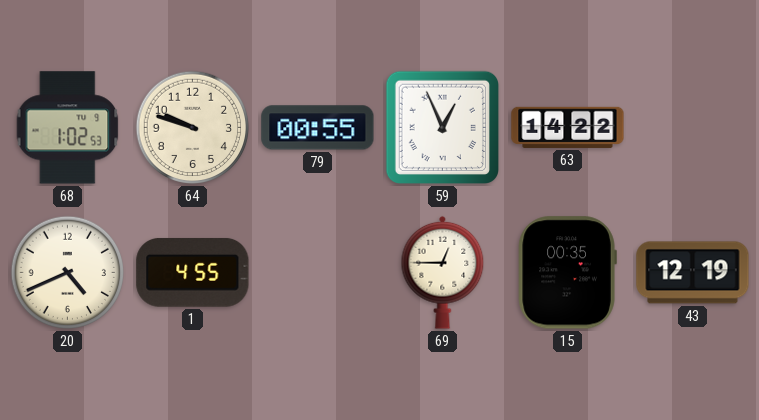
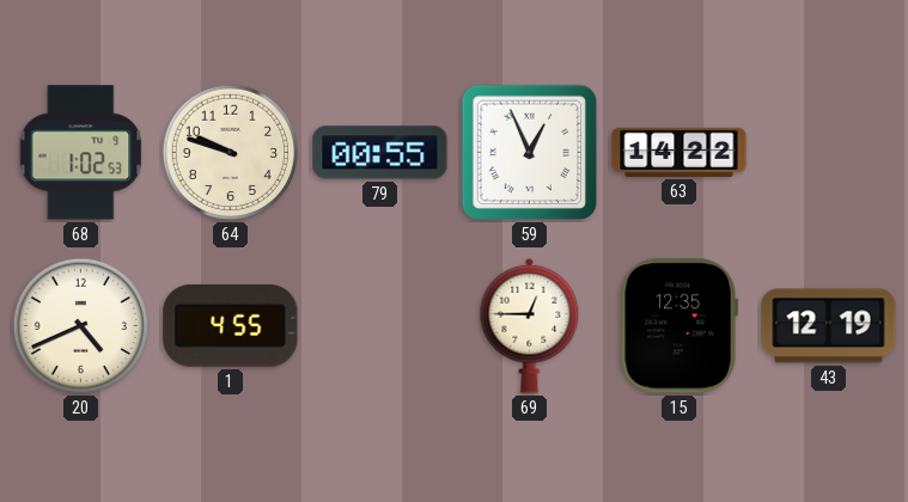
15: 00:35 -> 12:35
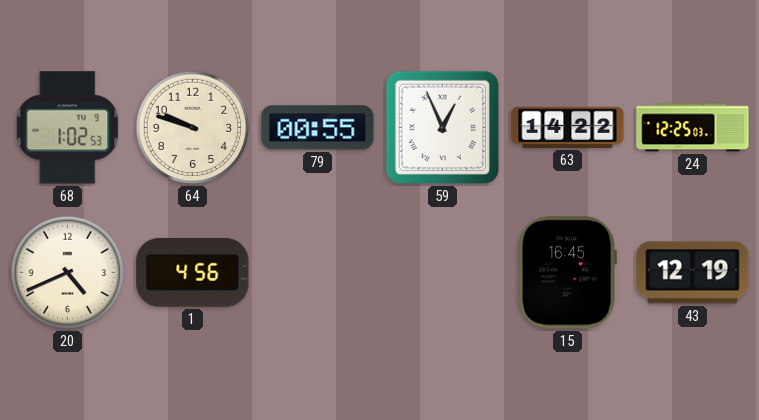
24: none -> 12:25
1: 4:55 -> 4:56
69: 12:45 -> none
15: 12:35 -> 16:45
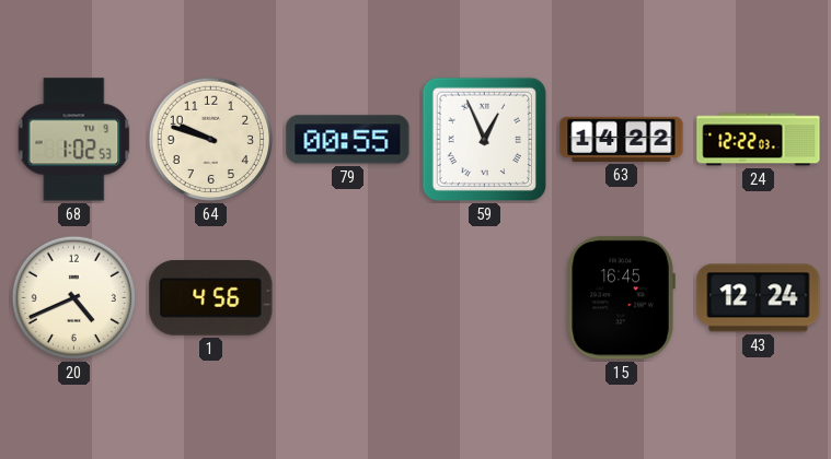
24: 12:25 -> 12:22
43: 12:19 -> 12:24
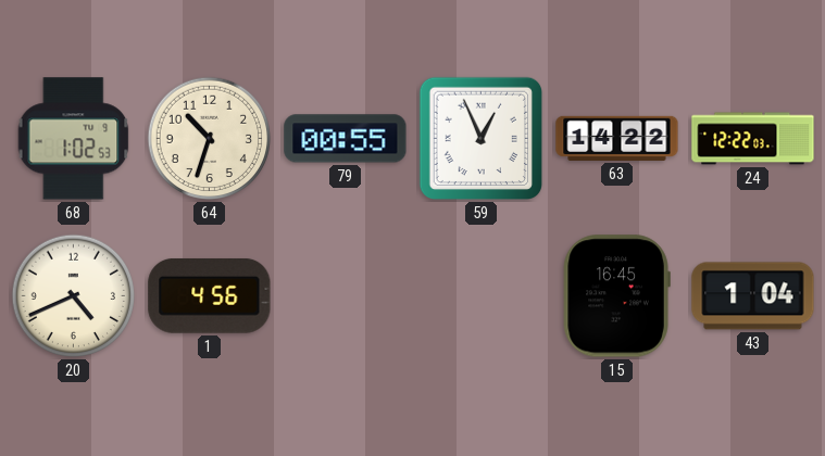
64: 9:48 -> 10:33
43: 12:24 -> 1:04
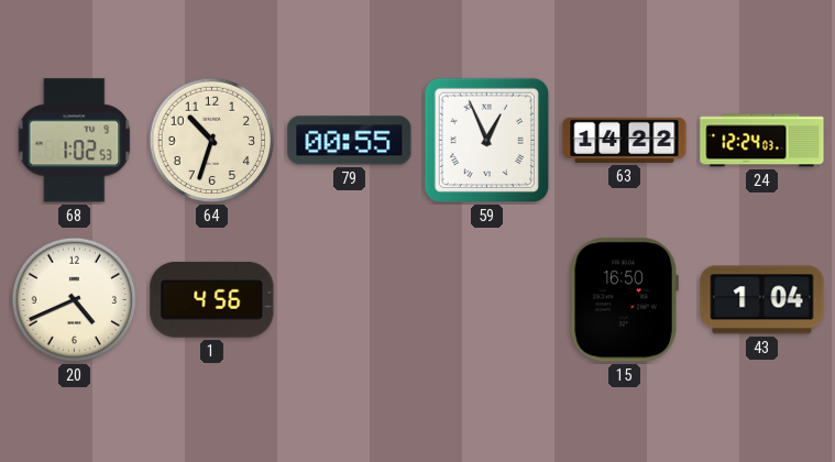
24: 12:22 -> 12:24
15: 16:45 -> 16:50
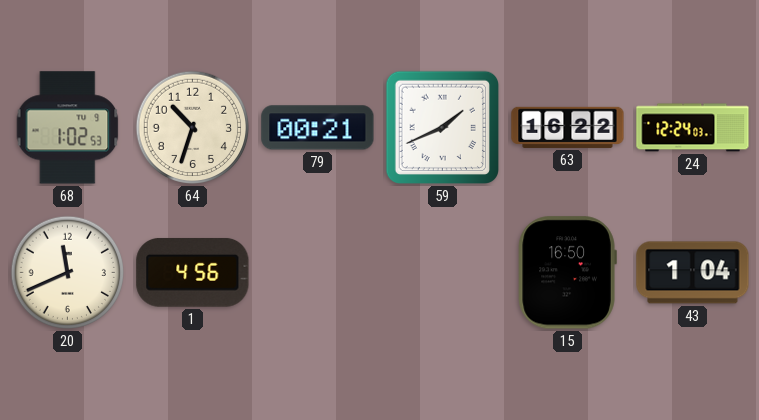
79: 00:55 -> 00:21
59: 12:56 -> 1:41
63: 14:22 -> 16:22
20: 4:41 -> 11:41
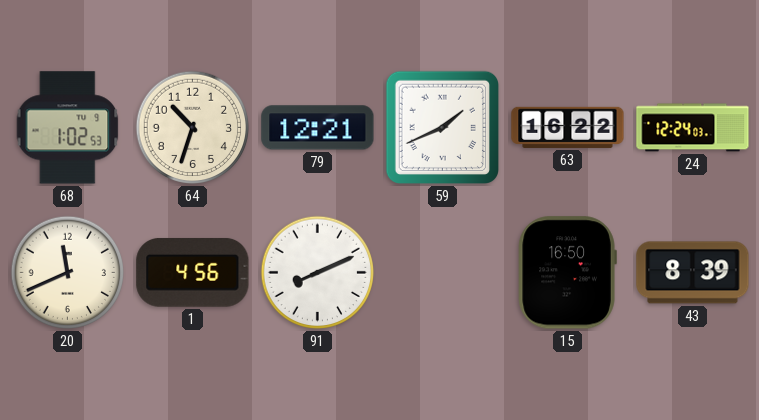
79: 00:21 -> 12:21
91: none -> 8:11
43: 1:04 -> 8:39
